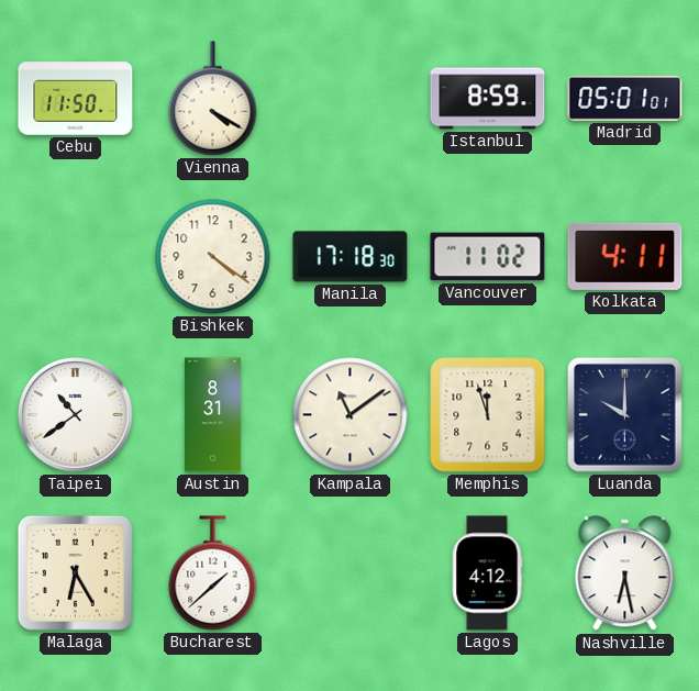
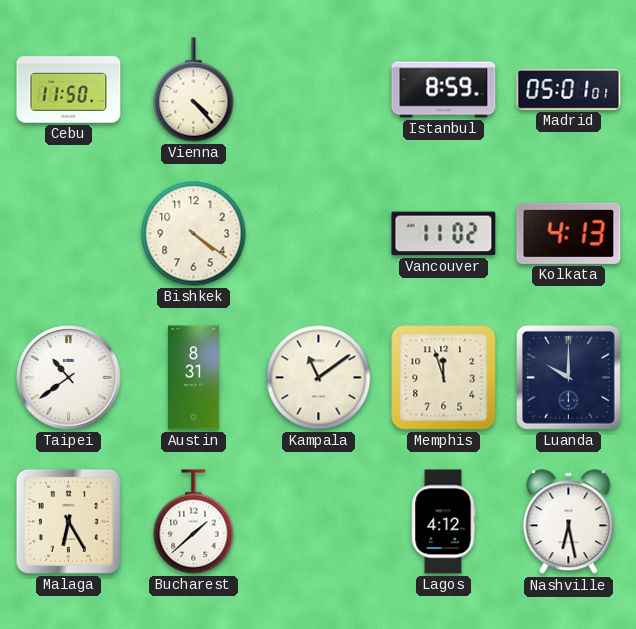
Vienna: 4:20 -> 4:23
Manila: 17:18 -> none
Kolkata: 4:11 -> 4:13
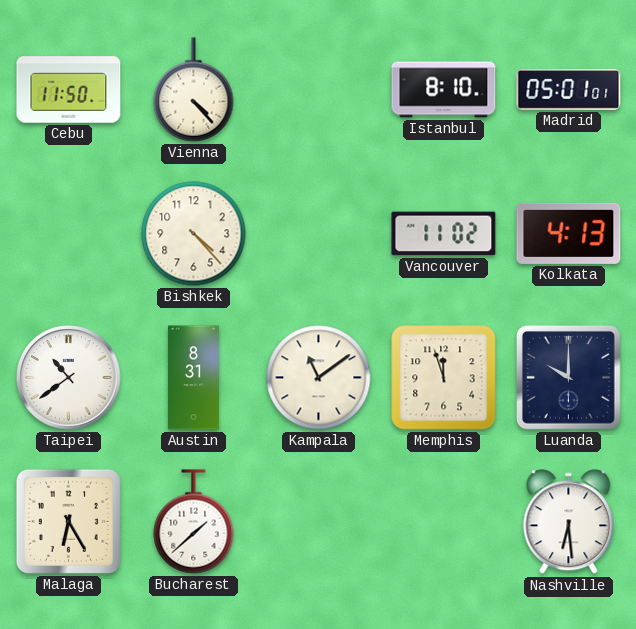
Istanbul: 8:59 -> 8:10
Bishkek: 4:21 -> 4:23
Lagos: 4:12 -> none
Nashville: 6:28 -> 6:29
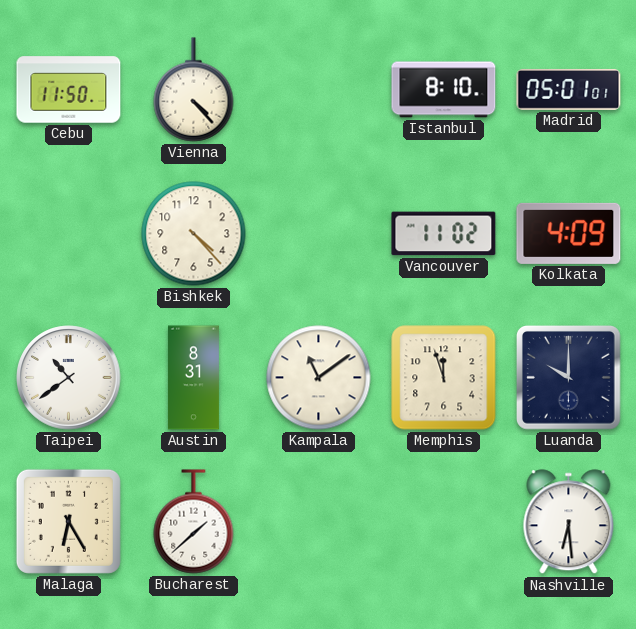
Kolkata: 4:13 -> 4:09
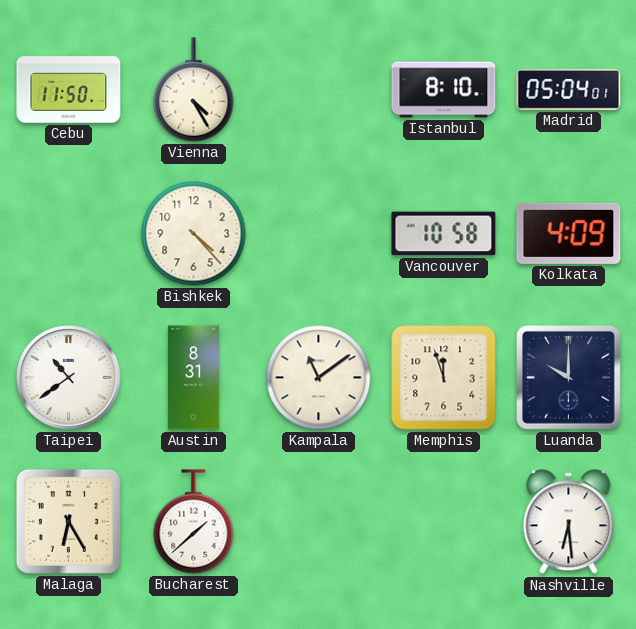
Vienna: 4:23 -> 4:25
Madrid: 05:01 -> 05:04
Vancouver: 11:02 -> 10:58
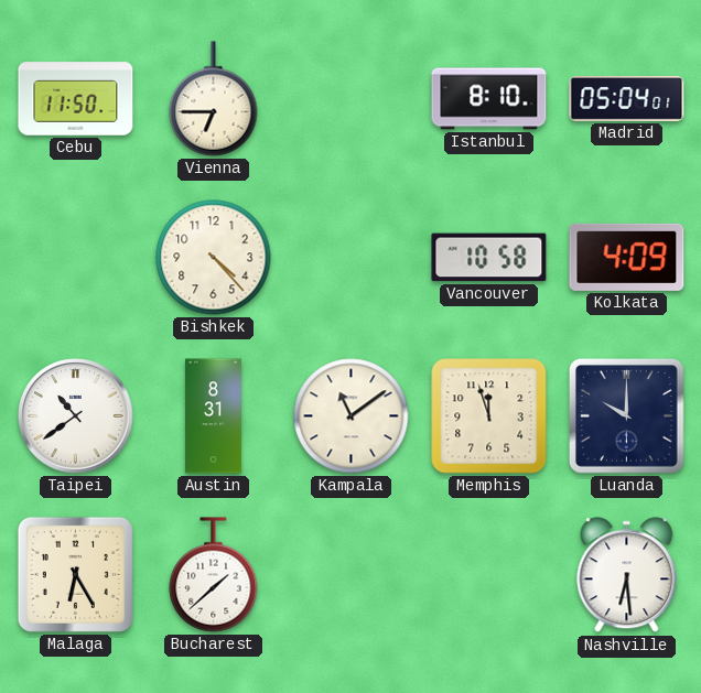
Vienna: 4:25 -> 6:45
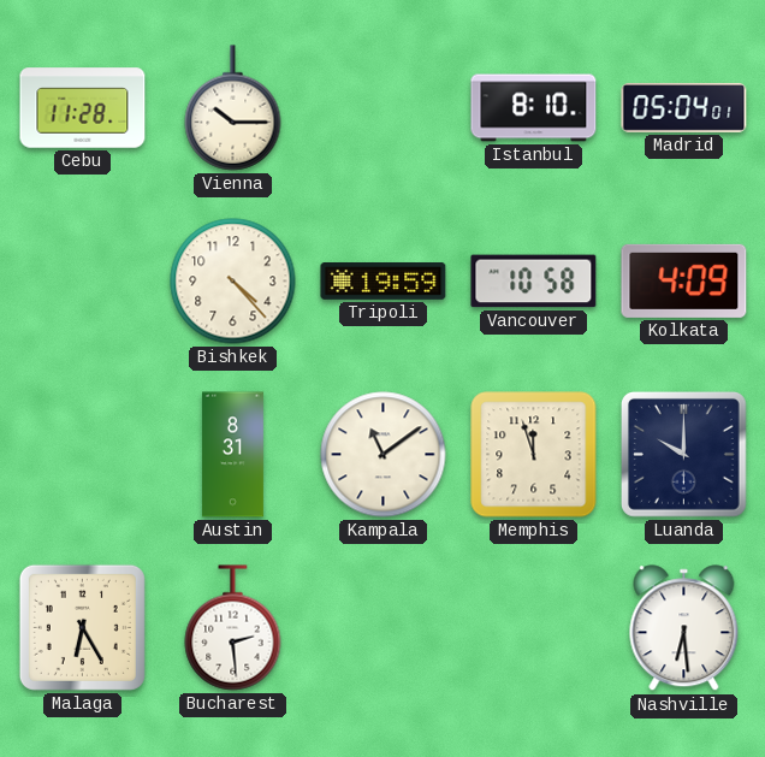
Cebu: 11:50 -> 11:28
Vienna: 6:45 -> 10:15
Tripoli: none -> 19:59
Taipei: 10:39 -> none
Bucharest: 1:38 -> 2:29
